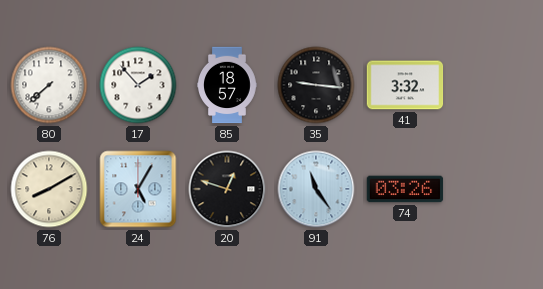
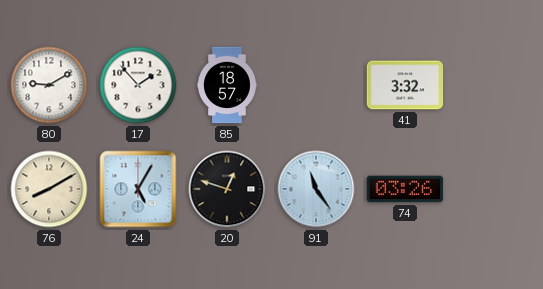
80: 7:38 -> 9:10
35: 9:16 -> none
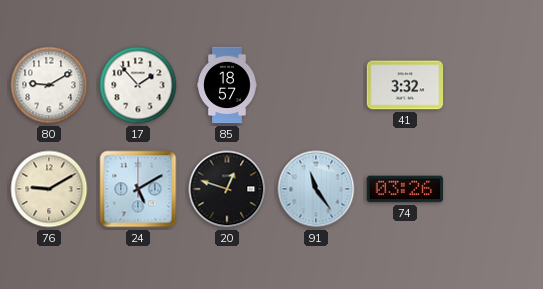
76: 8:10 -> 9:10
24: 5:05 -> 5:10
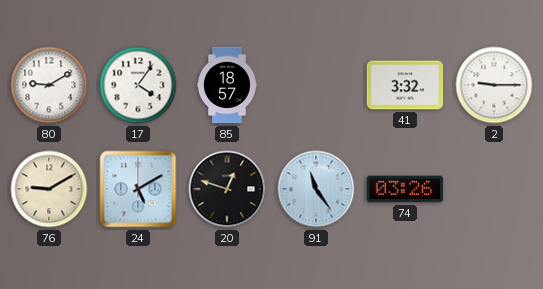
17: 1:53 -> 4:06
2: none -> 9:15
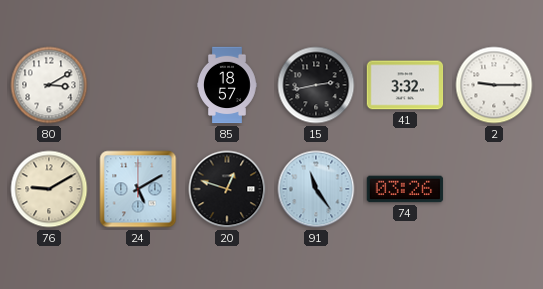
80: 9:10 -> 3:10
17: 4:06 -> none
15: none -> 2:43
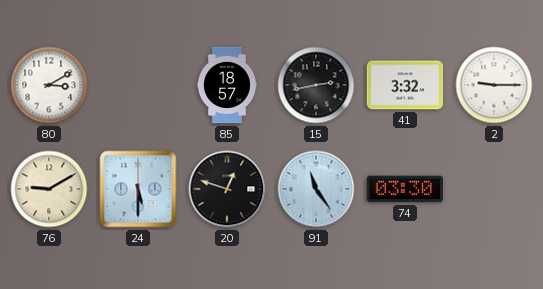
24: 5:10 -> 5:30
74: 03:26 -> 03:30
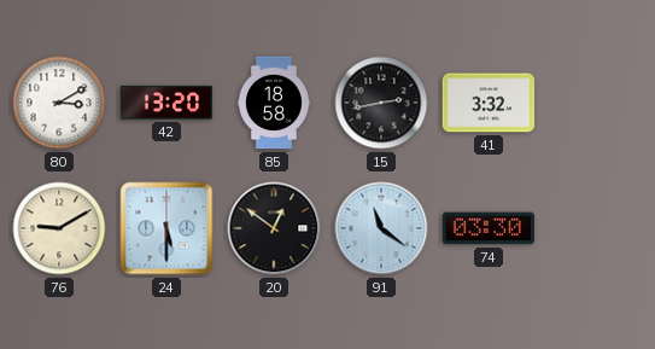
42: none -> 13:20
85: 18:57 -> 18:58
2: 9:15 -> none
20: 12:48 -> 12:51
91: 11:24 -> 11:21
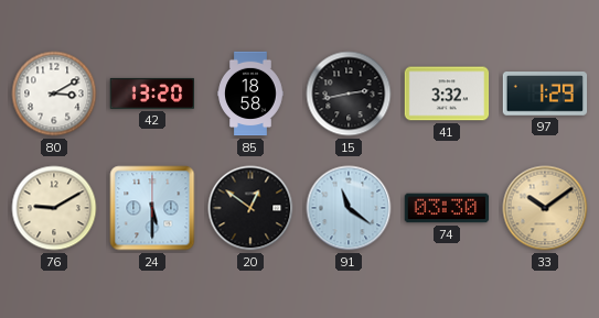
97: none -> 1:29
33: none -> 10:09
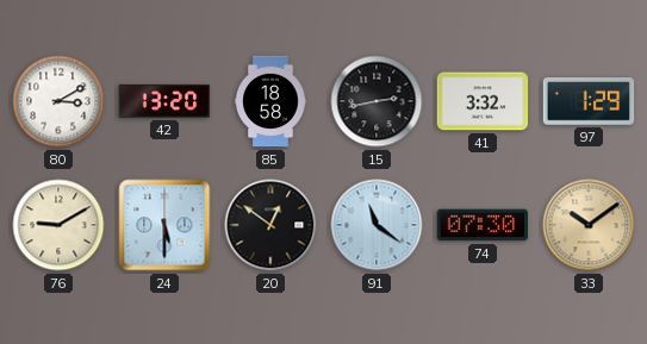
74: 03:30 -> 07:30
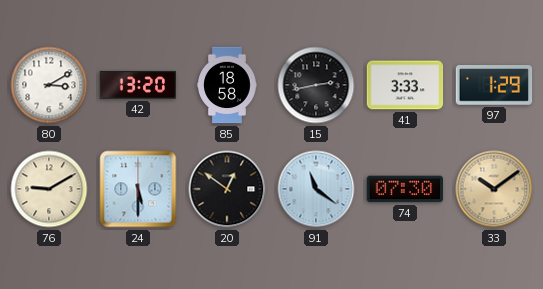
41: 3:32 -> 3:33
